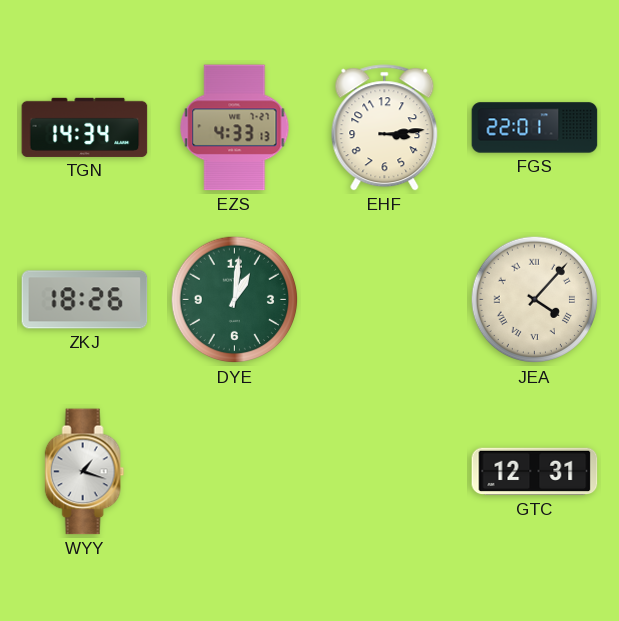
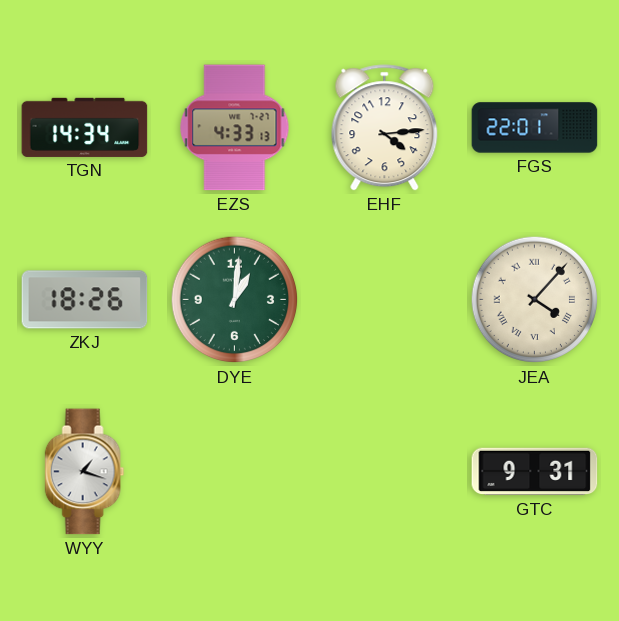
EHF: 3:14 -> 4:14
GTC: 12:31 -> 9:31
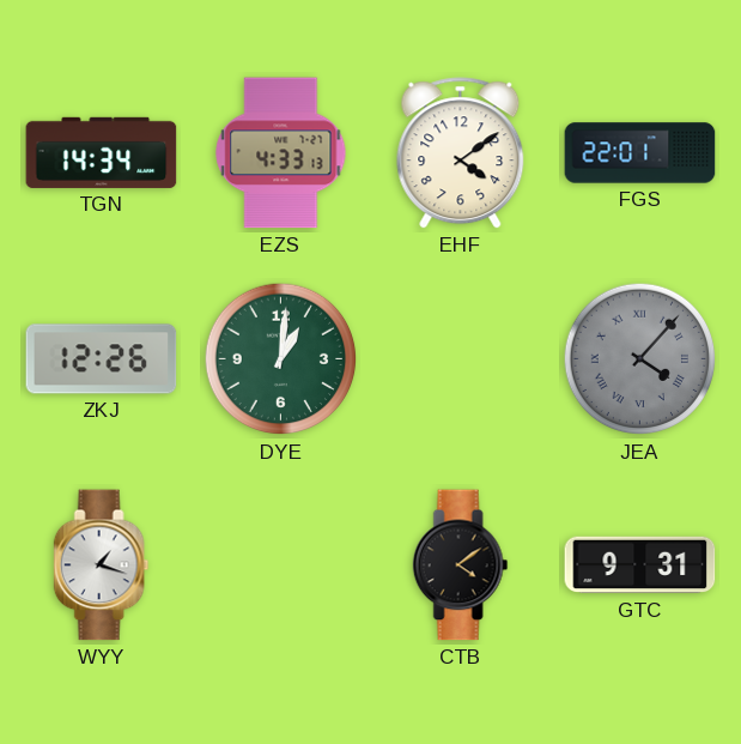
EHF: 4:14 -> 4:09
ZKJ: 18:26 -> 12:26
JEA dial: cream -> grey
CTB: none -> 4:09
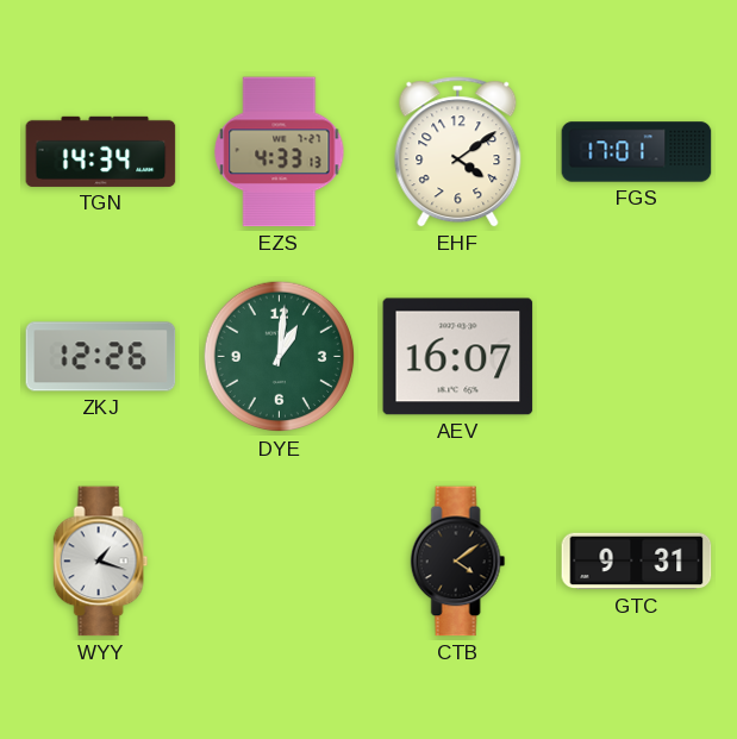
FGS: 22:01 -> 17:01
AEV: none -> 16:07
JEA: 4:07 -> none
